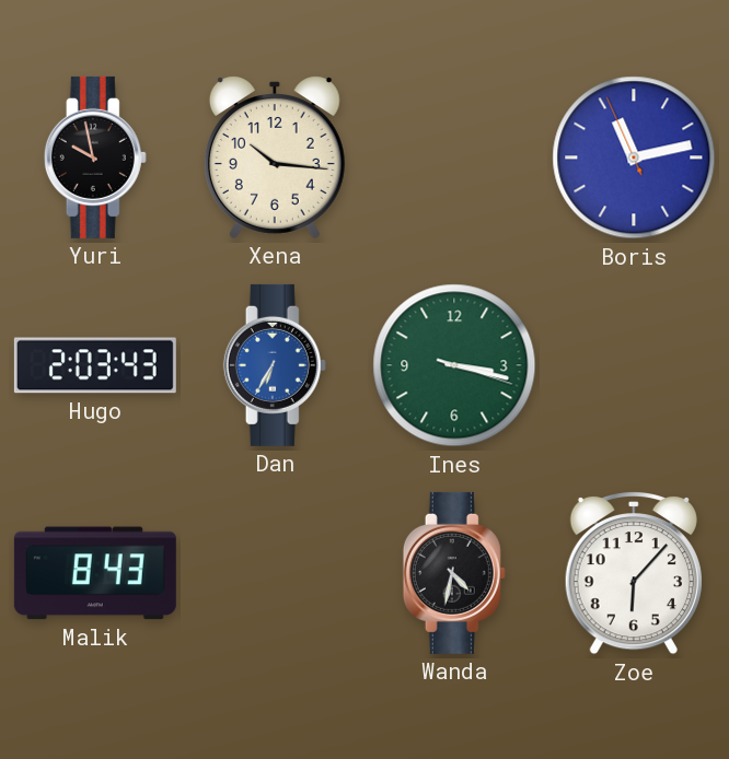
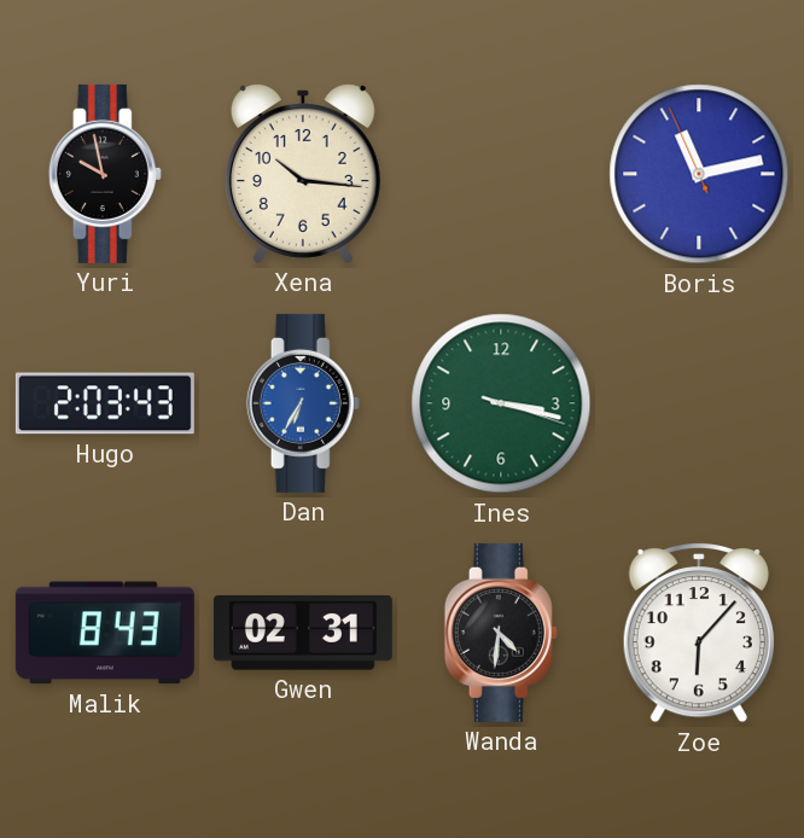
Gwen: none -> 02:31
Wanda: 4:32 -> 4:31
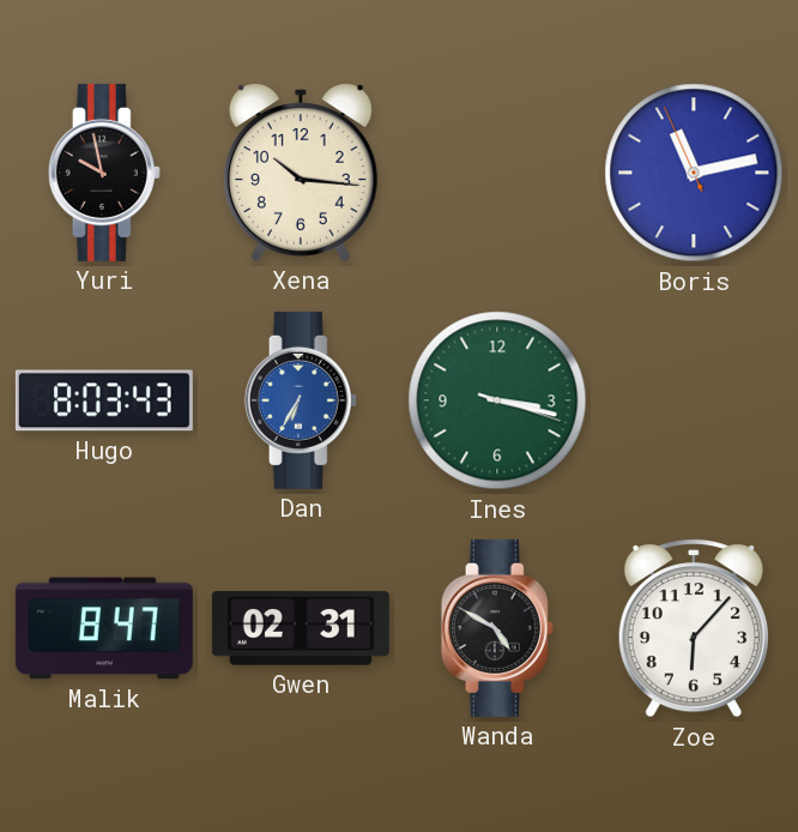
Hugo: 2:03 -> 8:03
Malik: 8:43 -> 8:47
Wanda: 4:31 -> 4:50
